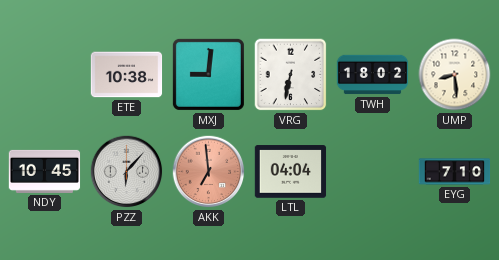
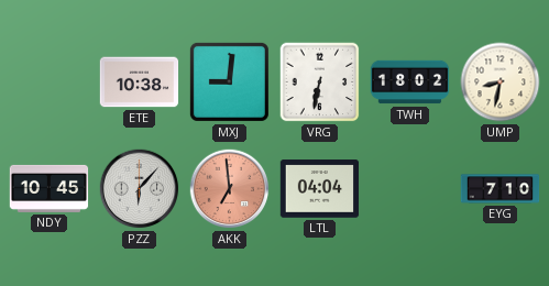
UMP: 8:29 -> 8:32
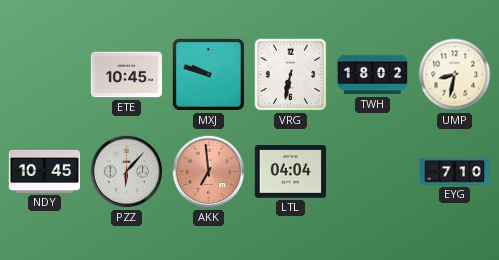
ETE: 10:38 -> 10:45
MXJ: 9:01 -> 9:48
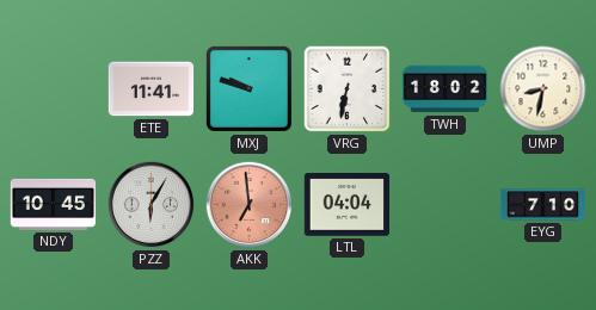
ETE: 10:45 -> 11:41
PZZ: 6:07 -> 6:05
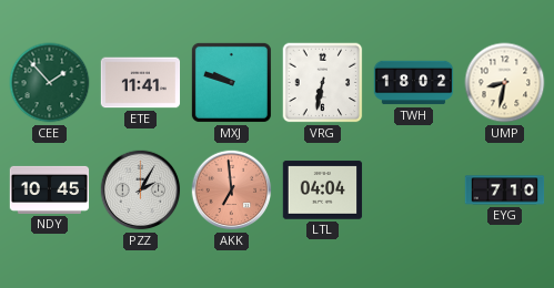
CEE: none -> 1:53
PZZ: 6:05 -> 2:05
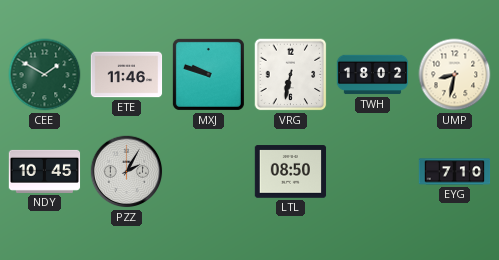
CEE: 1:53 -> 1:50
ETE: 11:41 -> 11:46
AKK: 6:59 -> none
LTL: 04:04 -> 08:50
